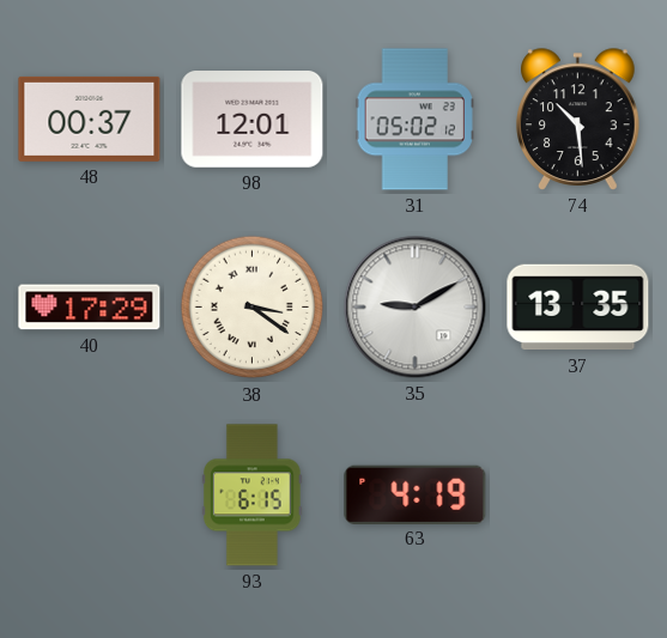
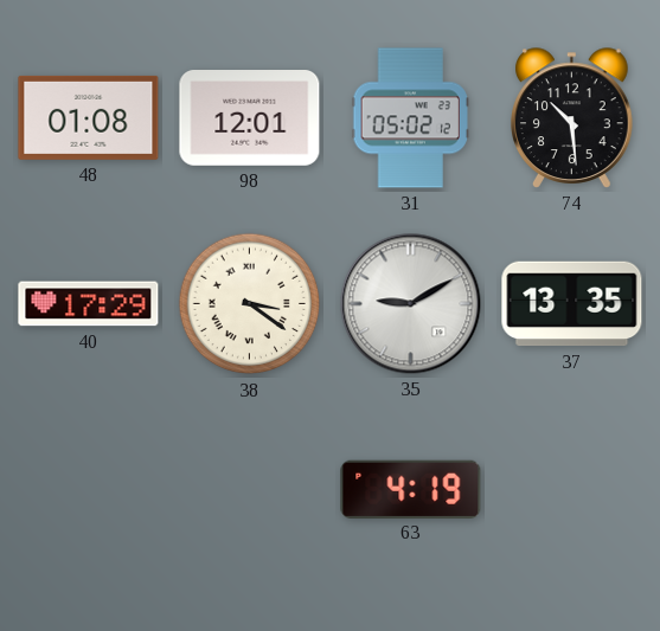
48: 00:37 -> 01:08
93: 6:15 -> none
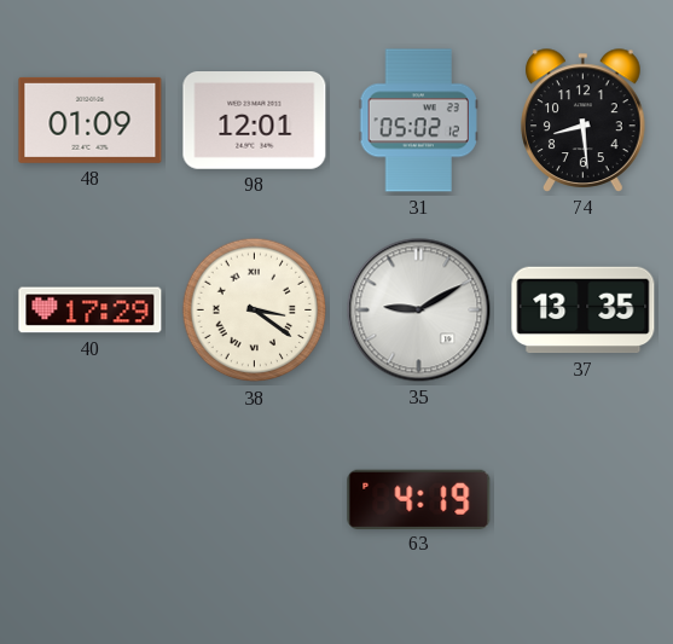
48: 01:08 -> 01:09
74: 10:29 -> 8:29
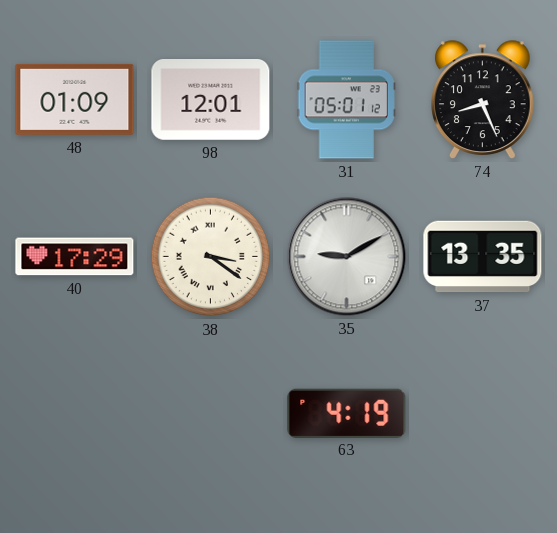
31: 05:02 -> 05:01
74: 8:29 -> 8:26
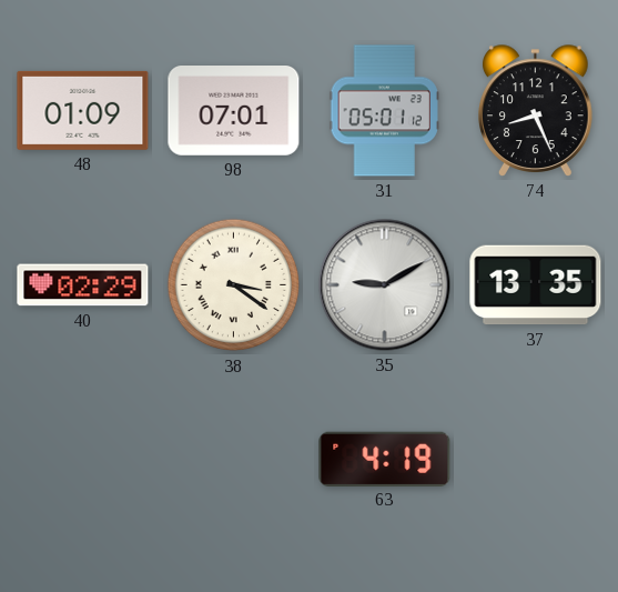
98: 12:01 -> 07:01
40: 17:29 -> 02:29
